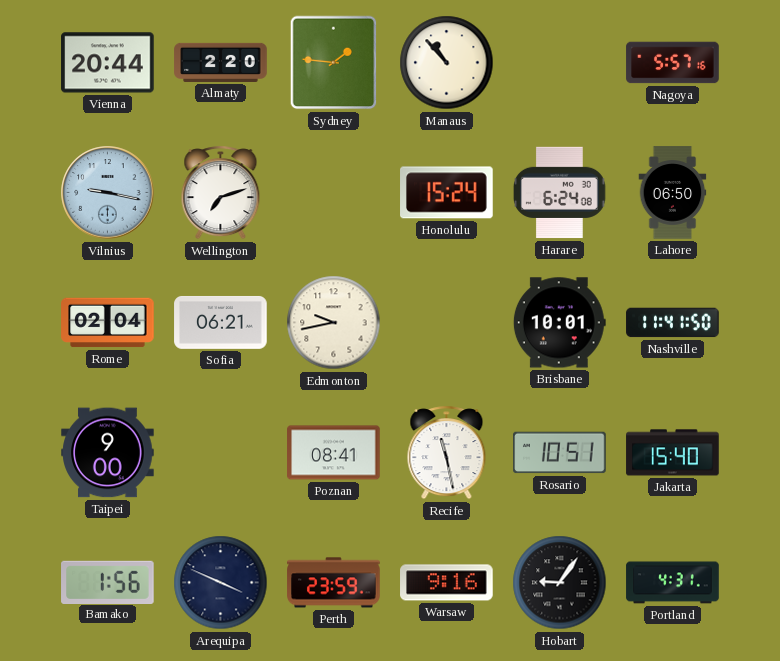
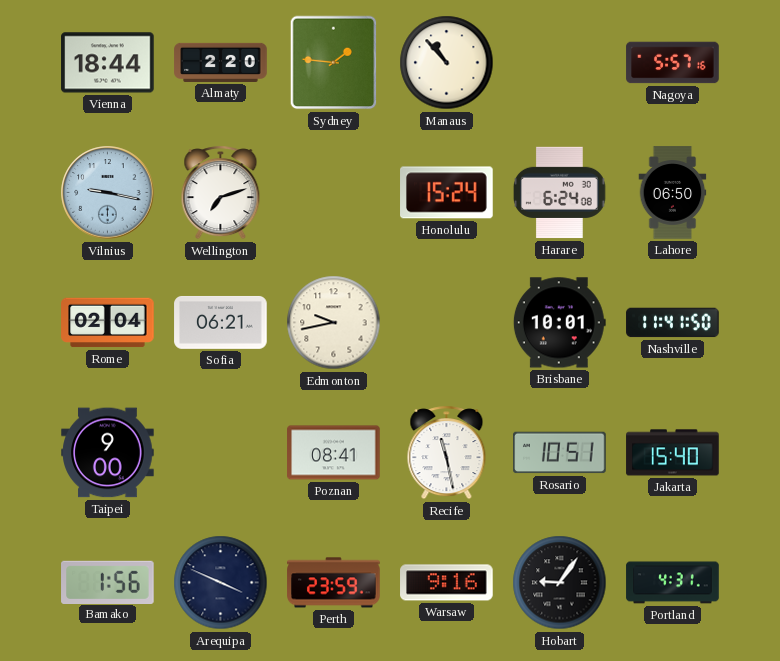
Vienna: 20:44 -> 18:44
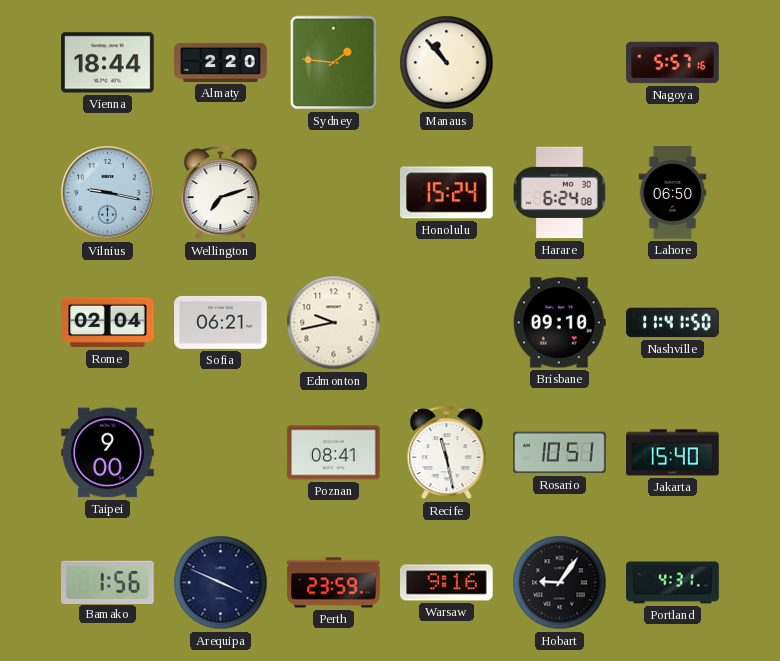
Brisbane: 10:01 -> 09:10
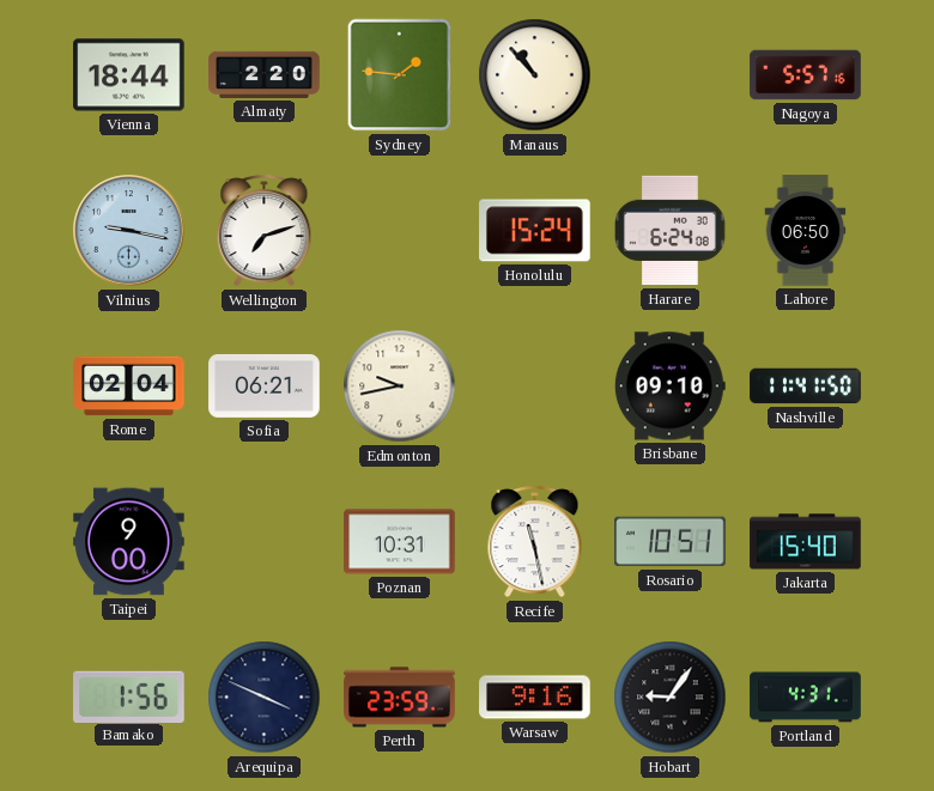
Poznan: 08:41 -> 10:31
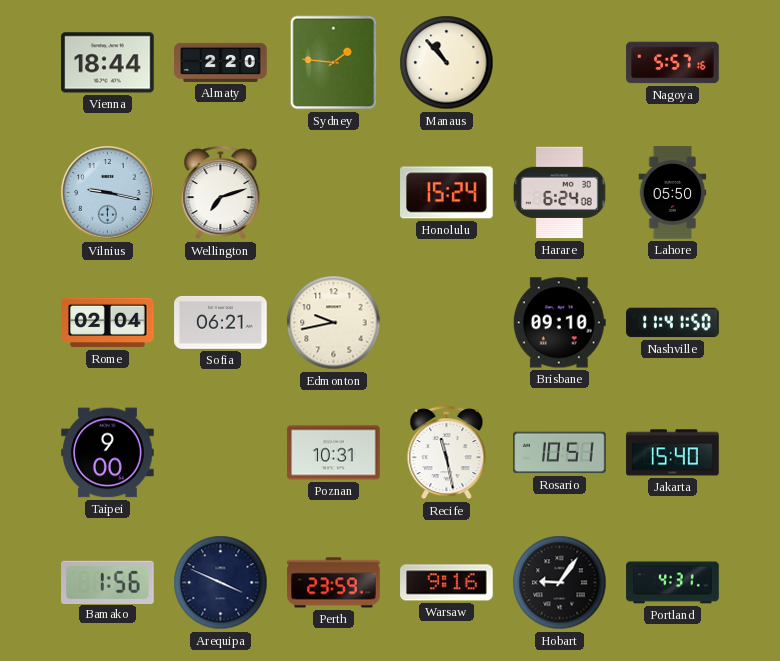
Lahore: 06:50 -> 05:50
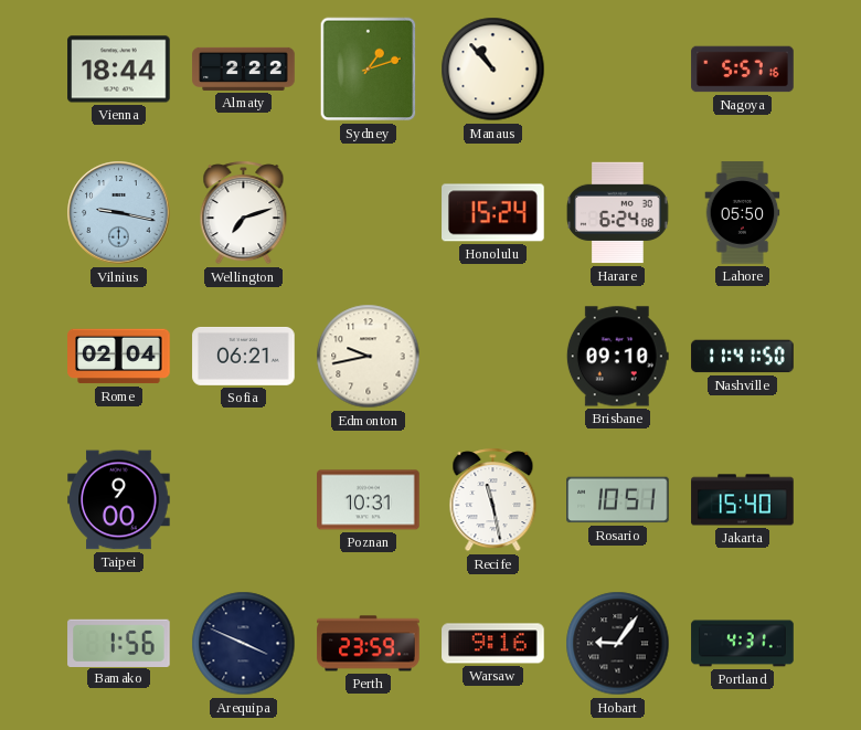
Almaty: 2:20 -> 2:22
Sydney: 1:46 -> 1:12
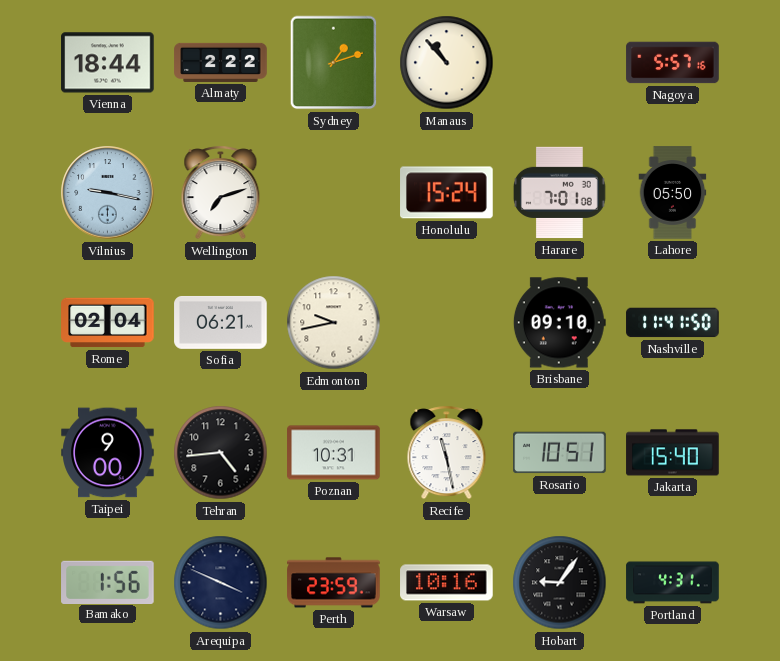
Harare: 6:24 -> 7:01
Tehran: none -> 4:44
Warsaw: 9:16 -> 10:16
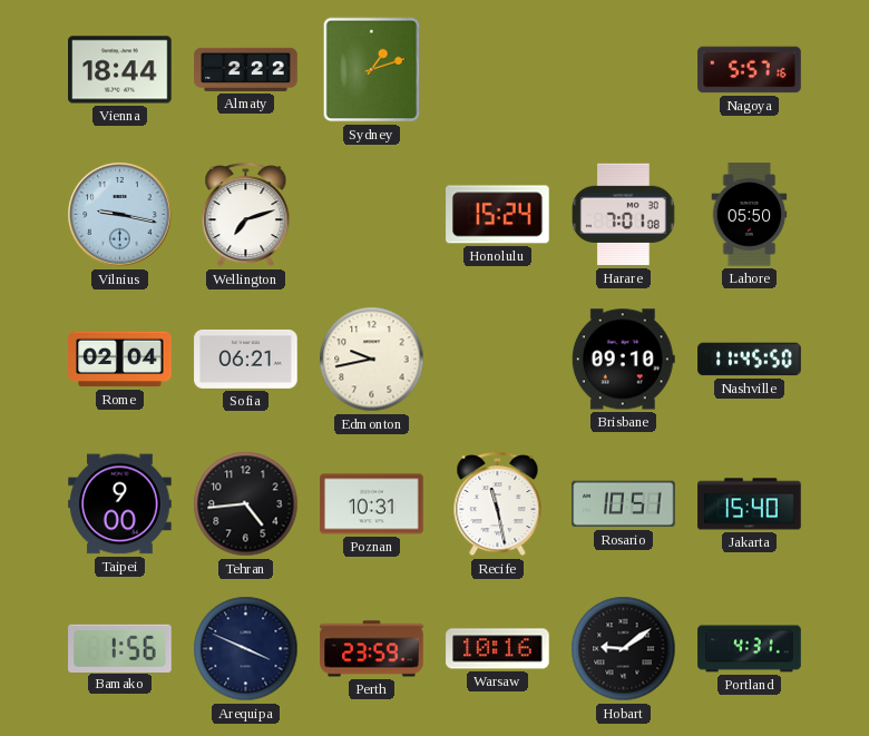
Manaus: 10:53 -> none
Nashville: 11:41 -> 11:45
Hobart: 9:06 -> 9:09
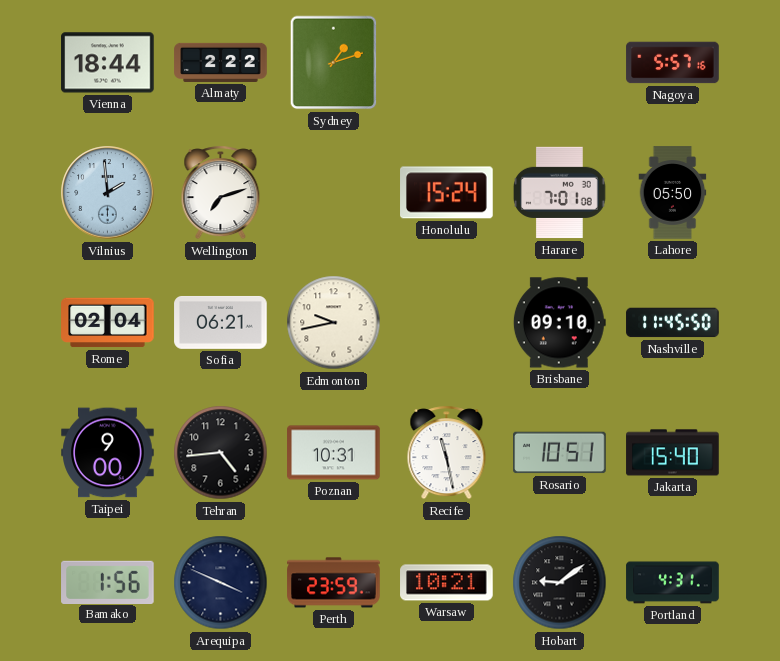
Vilnius: 9:17 -> 1:59
Warsaw: 10:16 -> 10:21
